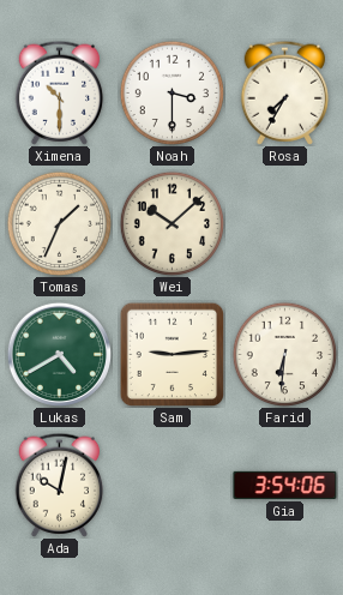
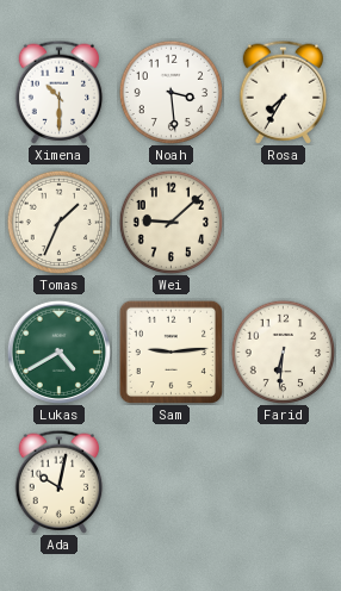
Noah: 3:30 -> 3:29
Wei: 10:08 -> 9:08
Gia: 3:54 -> none
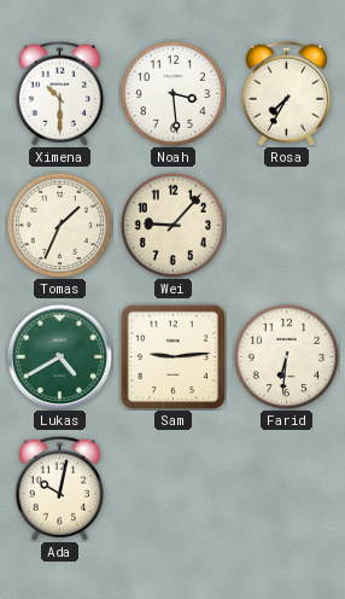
Wei: 9:08 -> 9:07
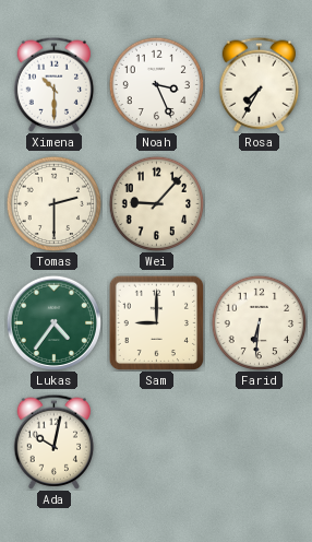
Noah: 3:29 -> 3:26
Tomas: 1:34 -> 2:30
Lukas: 4:40 -> 4:36
Sam: 9:14 -> 9:00
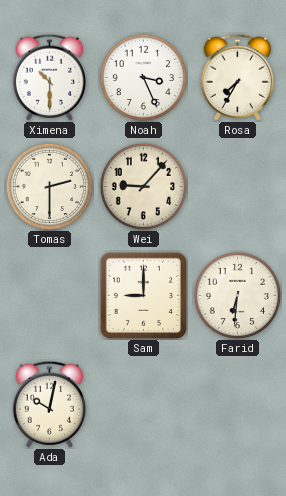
Lukas: 4:36 -> none
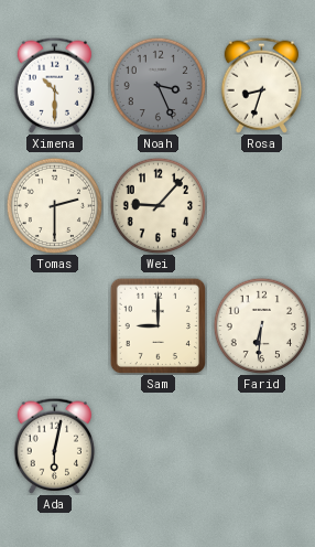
Noah dial: white -> grey
Rosa: 7:35 -> 8:33
Ada: 10:02 -> 6:02
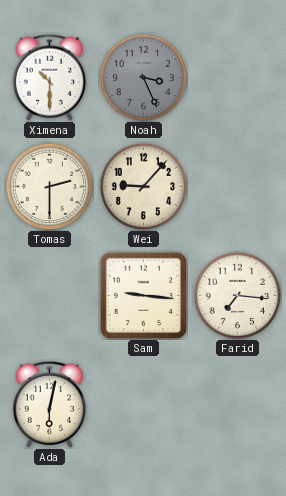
Rosa: 8:33 -> none
Sam: 9:00 -> 9:16
Farid: 6:31 -> 7:16
